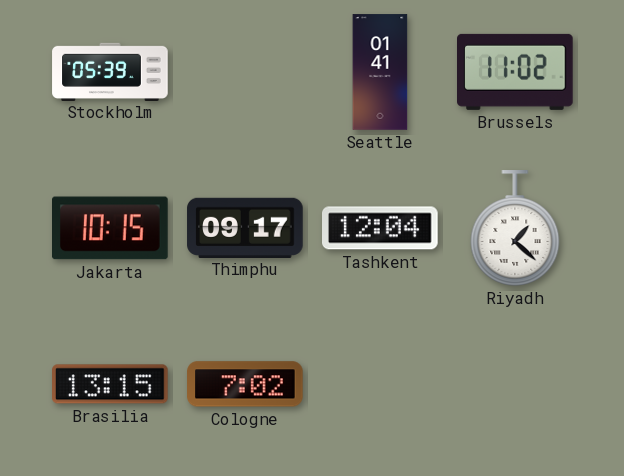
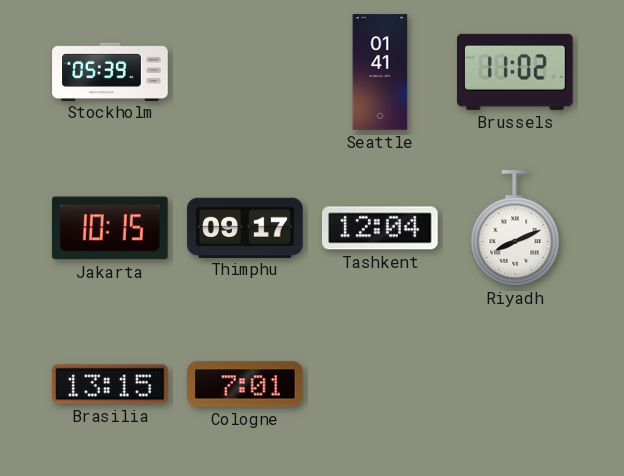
Riyadh: 1:22 -> 8:11
Cologne: 7:02 -> 7:01
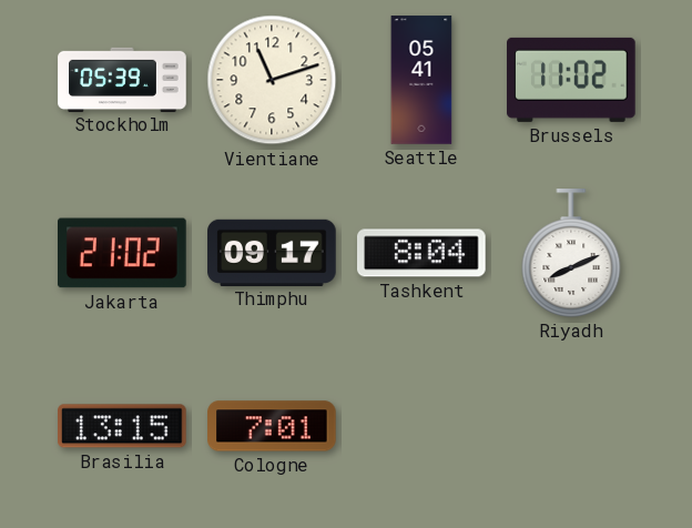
Vientiane: none -> 11:12
Seattle: 01:41 -> 05:41
Jakarta: 10:15 -> 21:02
Tashkent: 12:04 -> 8:04
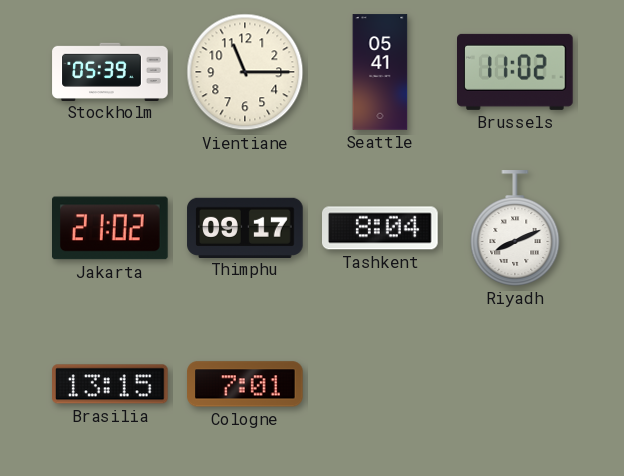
Vientiane: 11:12 -> 11:15
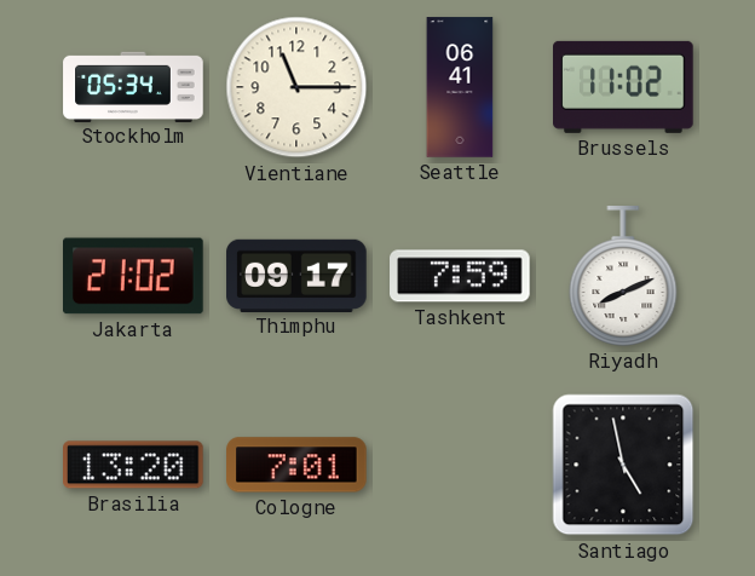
Stockholm: 05:39 -> 05:34
Seattle: 05:41 -> 06:41
Tashkent: 8:04 -> 7:59
Brasilia: 13:15 -> 13:20
Santiago: none -> 4:58
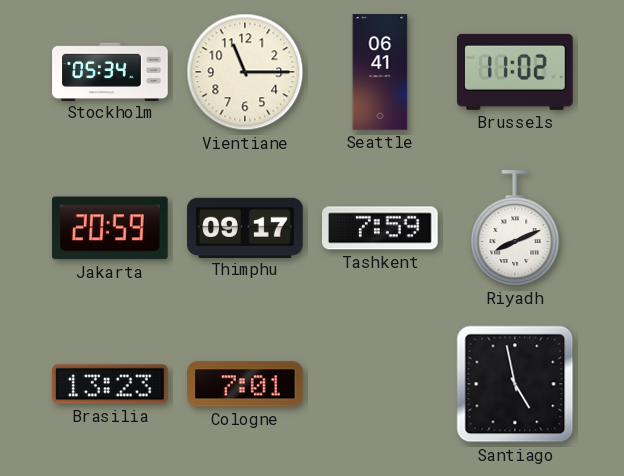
Jakarta: 21:02 -> 20:59
Brasilia: 13:20 -> 13:23
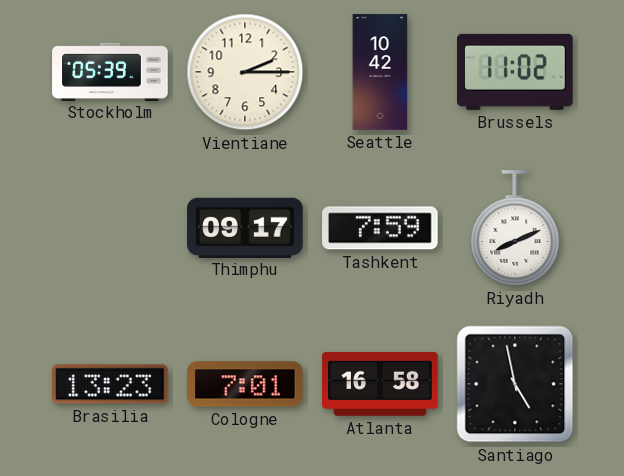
Stockholm: 05:34 -> 05:39
Vientiane: 11:15 -> 2:15
Seattle: 06:41 -> 10:42
Jakarta: 20:59 -> none
Atlanta: none -> 16:58
